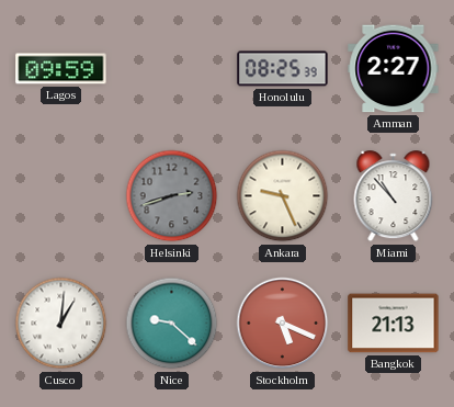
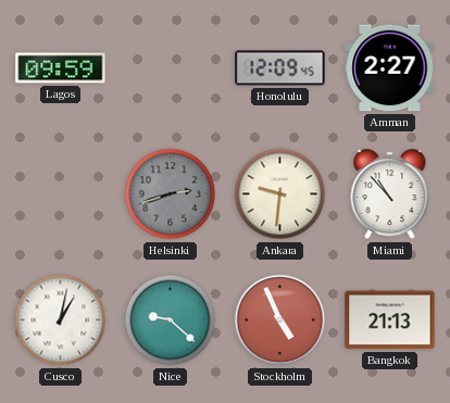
Honolulu: 08:25 -> 12:09
Ankara: 9:26 -> 9:31
Cusco: 1:01 -> 1:02
Stockholm: 5:19 -> 4:56
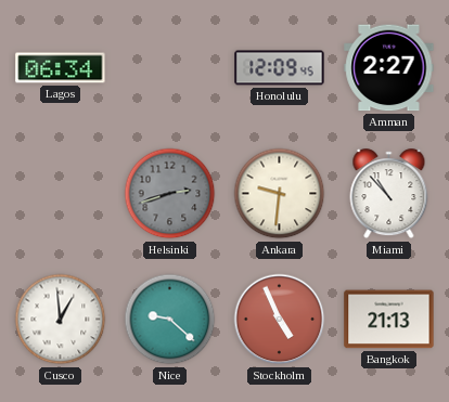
Lagos: 09:59 -> 06:34
Cusco: 1:02 -> 12:59
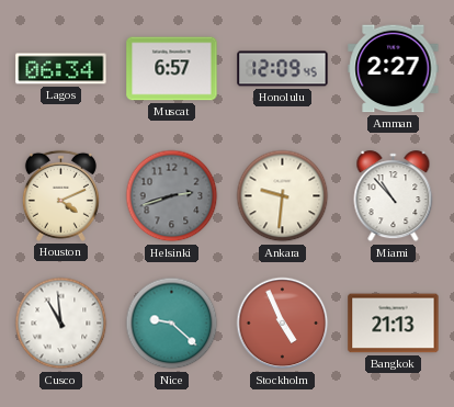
Muscat: none -> 6:57
Houston: none -> 4:11
Cusco: 12:59 -> 10:59
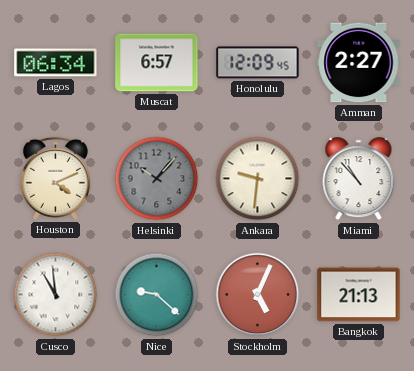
Helsinki: 2:42 -> 10:07
Stockholm: 4:56 -> 5:04
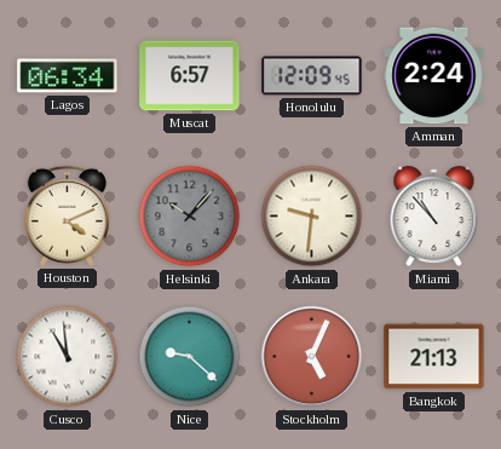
Amman: 2:27 -> 2:24
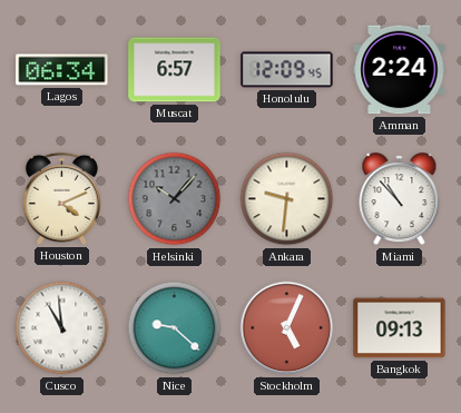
Bangkok: 21:13 -> 09:13
